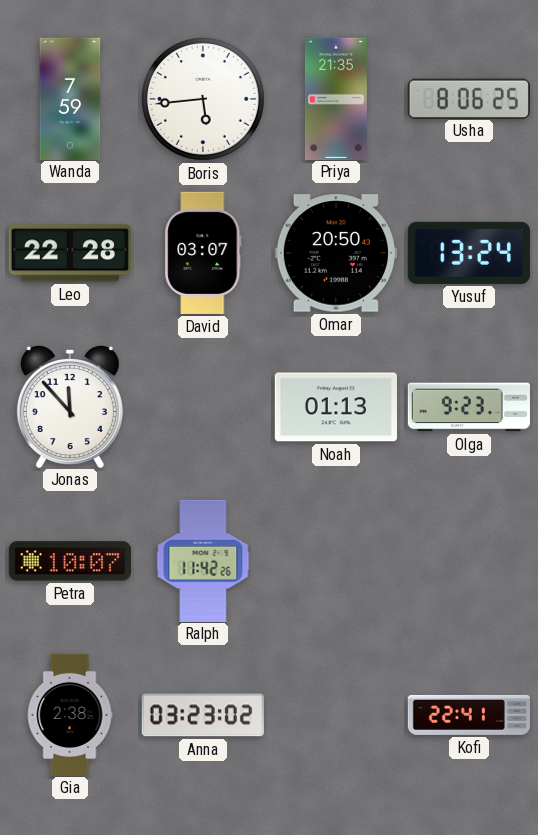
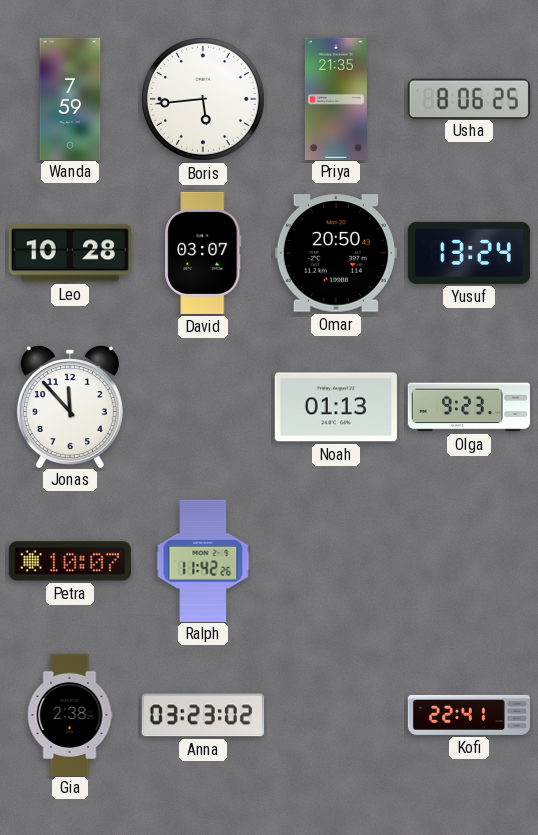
Leo: 22:28 -> 10:28
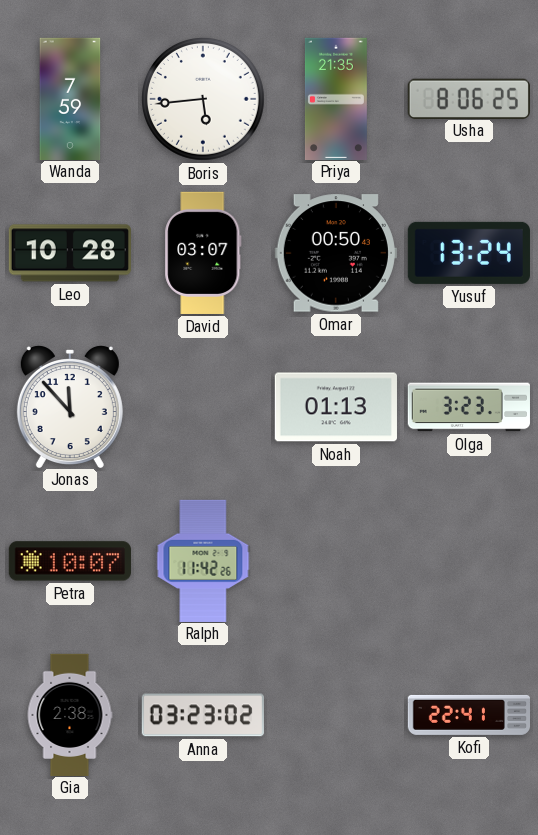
Omar: 20:50 -> 00:50
Olga: 9:23 -> 3:23
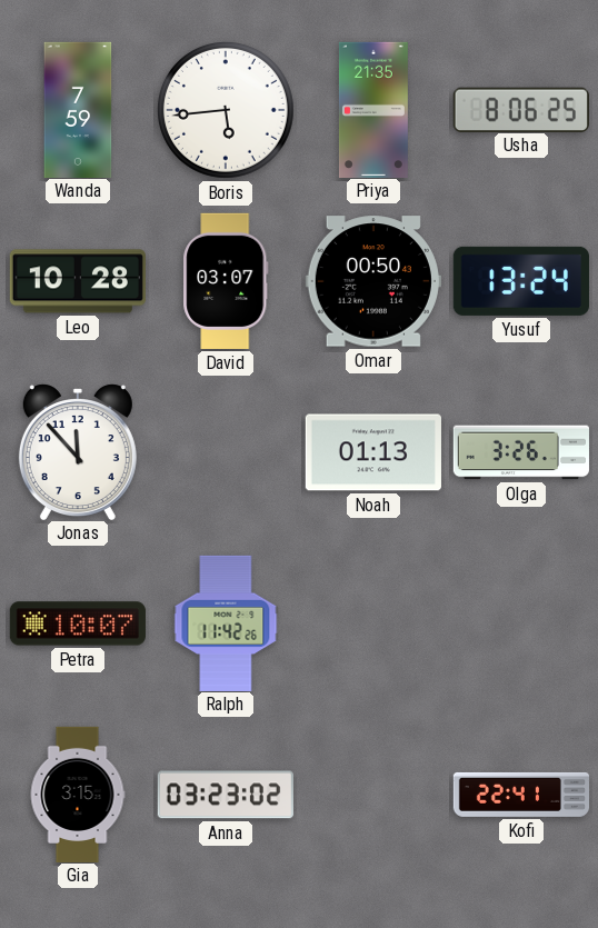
Olga: 3:23 -> 3:26
Gia: 2:38 -> 3:15
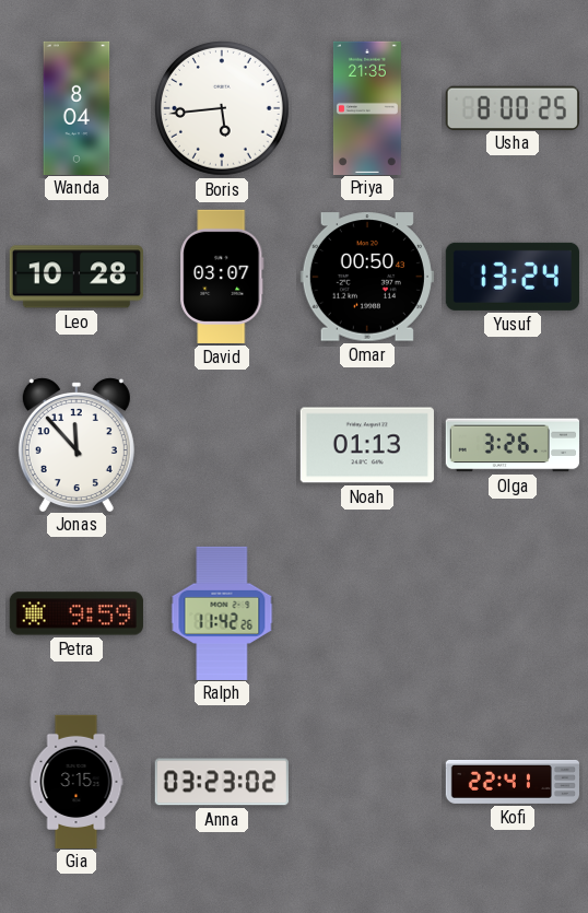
Wanda: 7:59 -> 8:04
Usha: 8:06 -> 8:00
Petra: 10:07 -> 9:59
